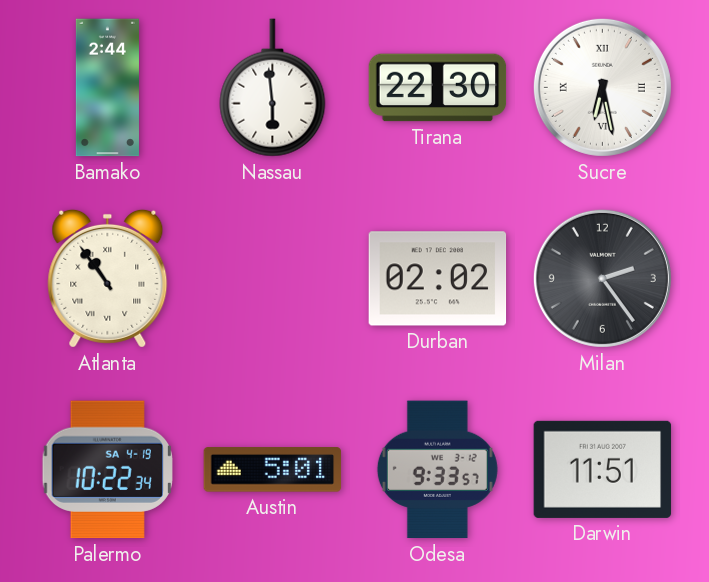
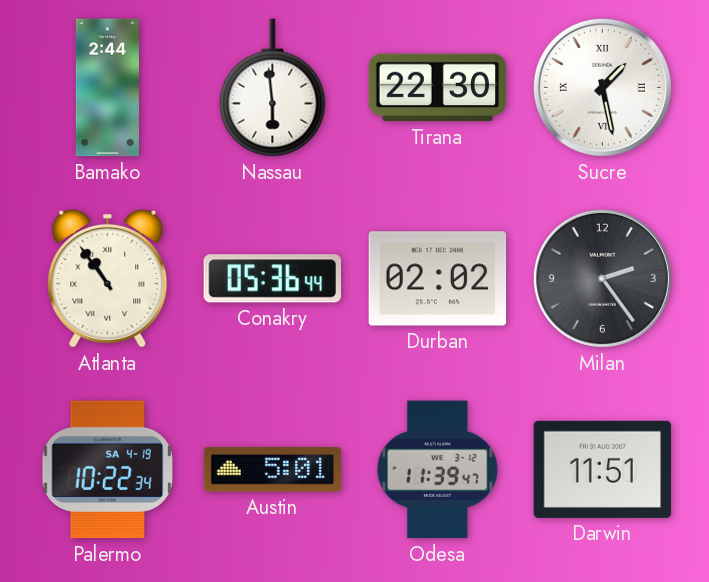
Sucre: 6:28 -> 1:28
Conakry: none -> 05:36
Odesa: 9:33 -> 11:39
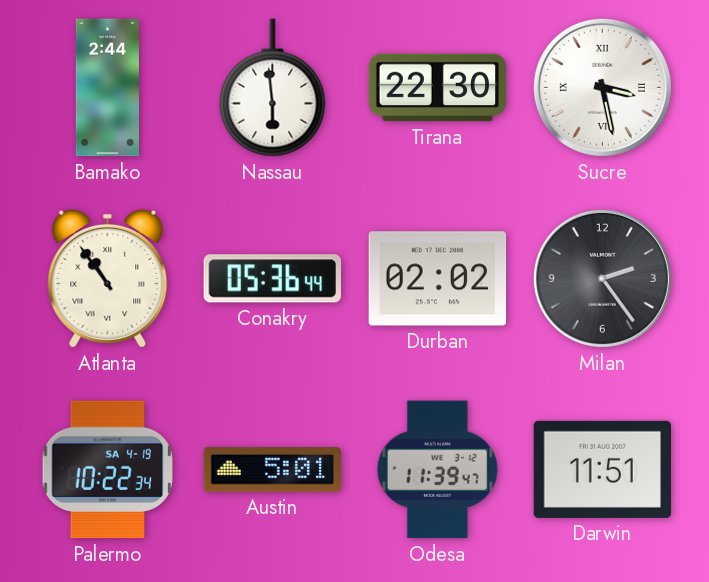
Sucre: 1:28 -> 3:28
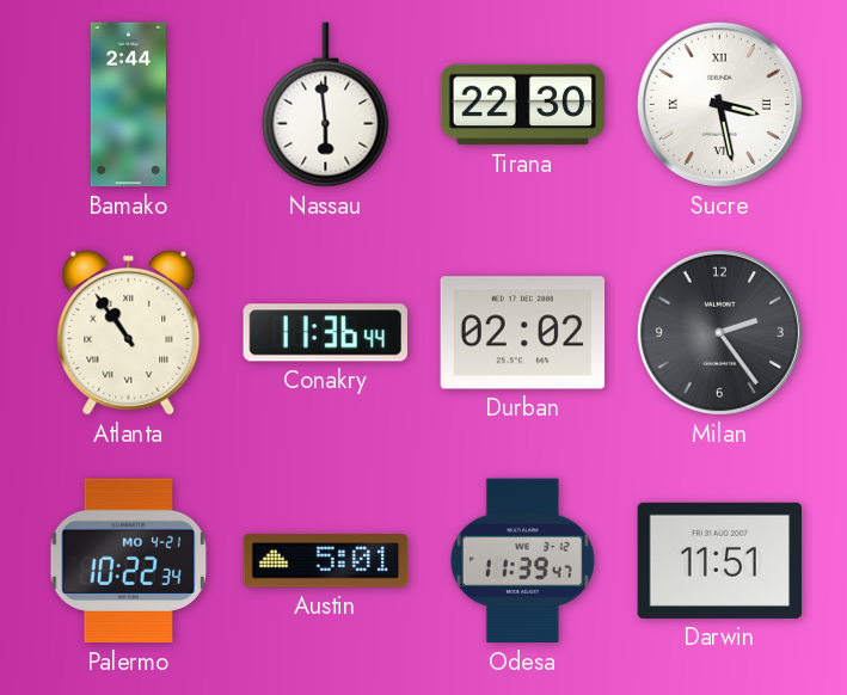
Conakry: 05:36 -> 11:36
Palermo date: SA 4-19 -> MO 4-21
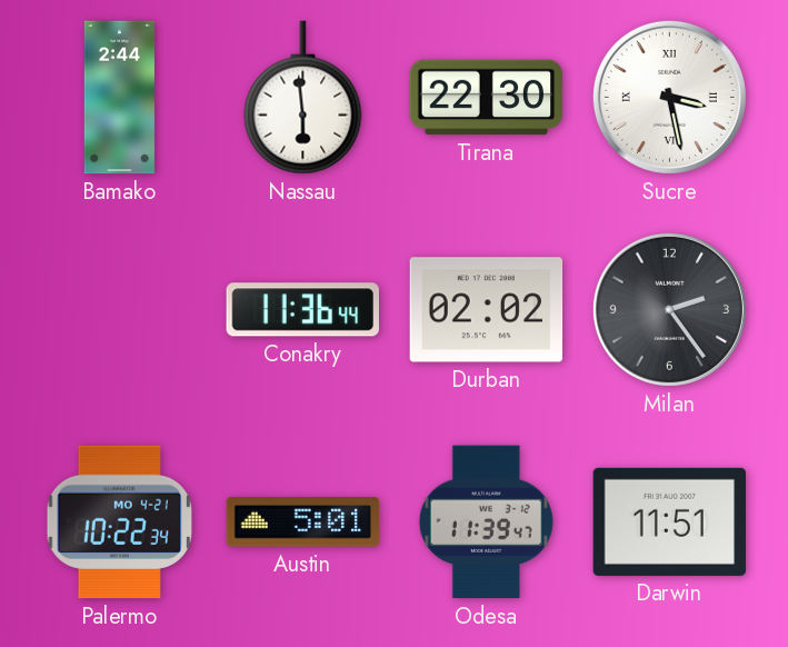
Atlanta: 10:54 -> none
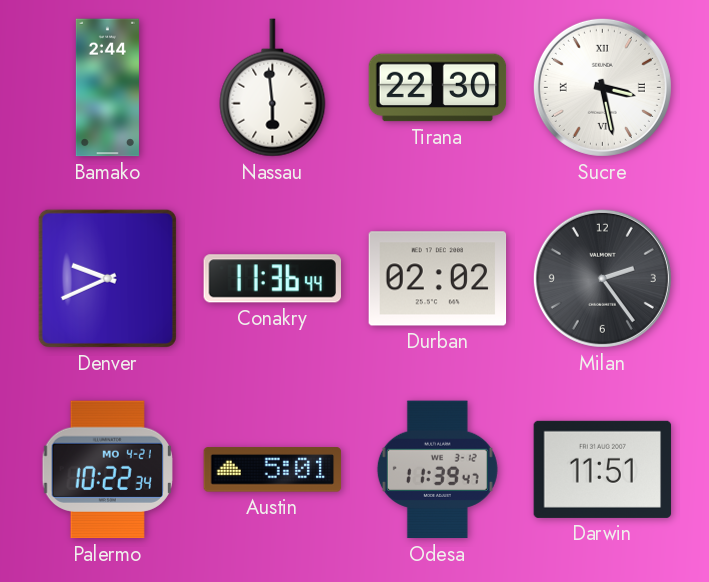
Denver: none -> 9:41
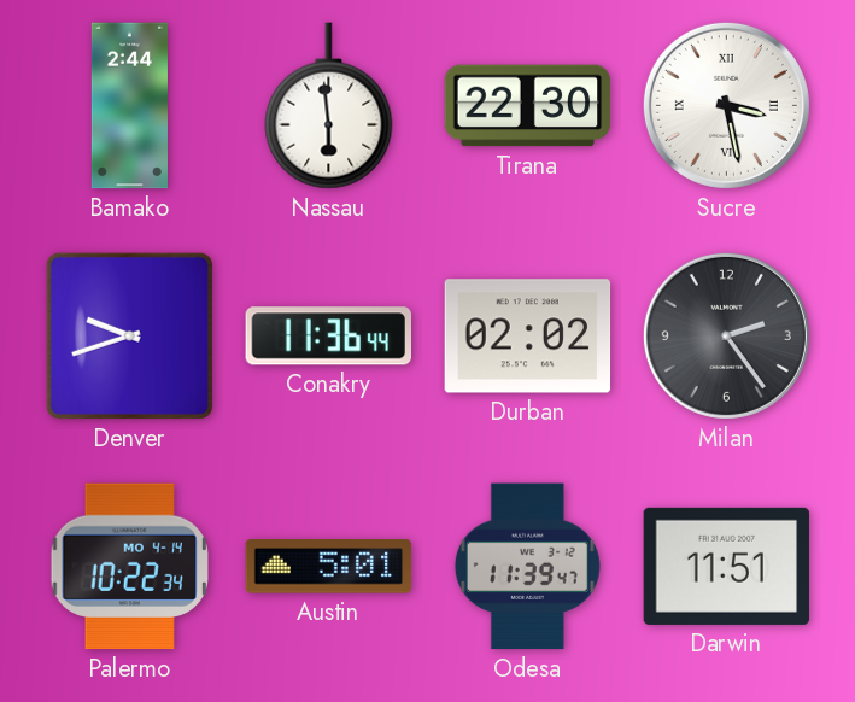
Denver: 9:41 -> 9:42
Palermo date: MO 4-21 -> MO 4-14
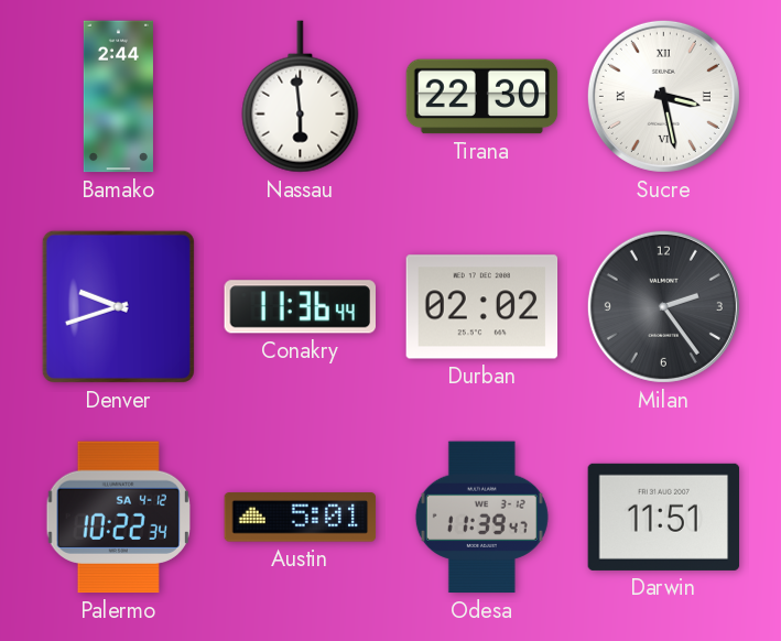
Palermo date: MO 4-14 -> SA 4-12
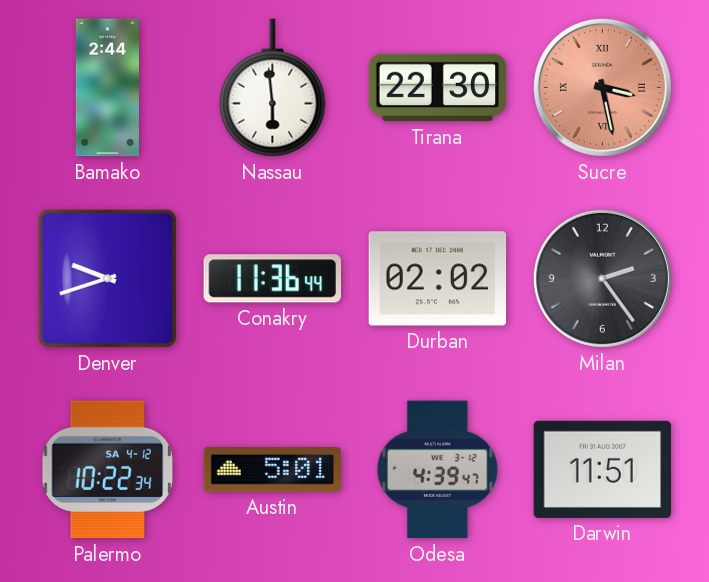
Sucre dial: white -> salmon
Odesa: 11:39 -> 4:39
